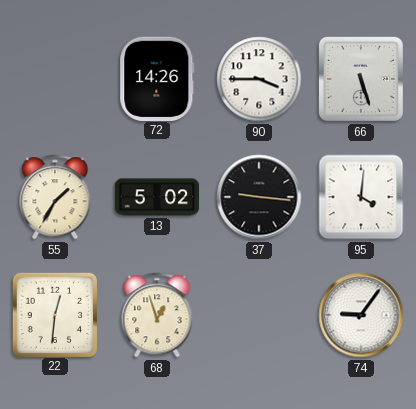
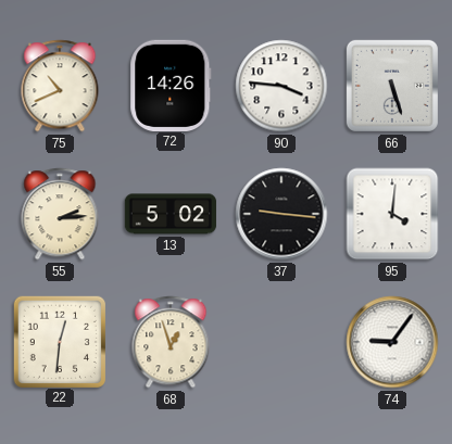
75: none -> 10:41
90: 3:45 -> 3:46
55: 1:35 -> 2:14
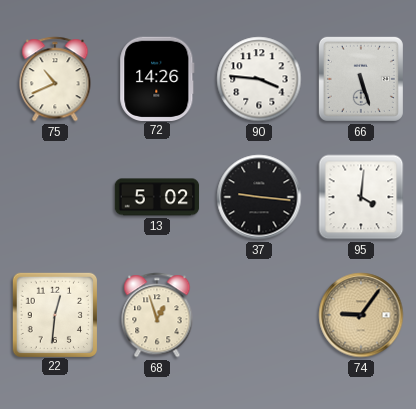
55: 2:14 -> none
74 dial: white -> champagne
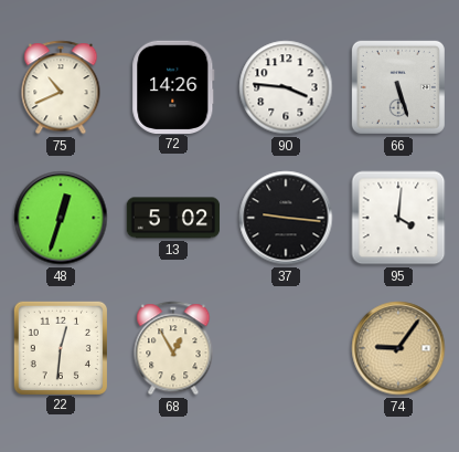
48: none -> 12:33
68: 12:57 -> 12:55
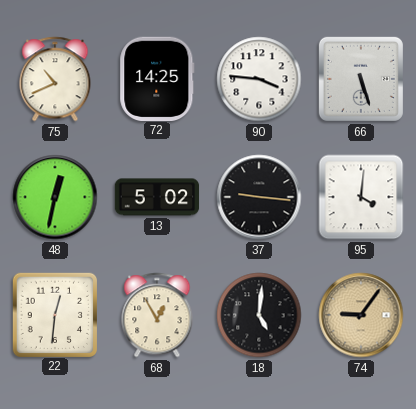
72: 14:26 -> 14:25
48: 12:33 -> 12:32
18: none -> 5:01
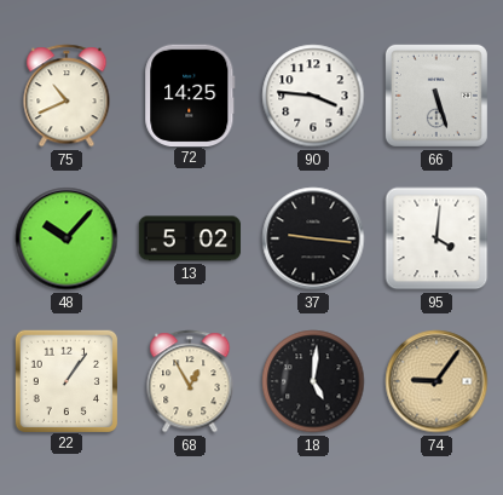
48: 12:32 -> 10:07
22: 12:31 -> 1:06
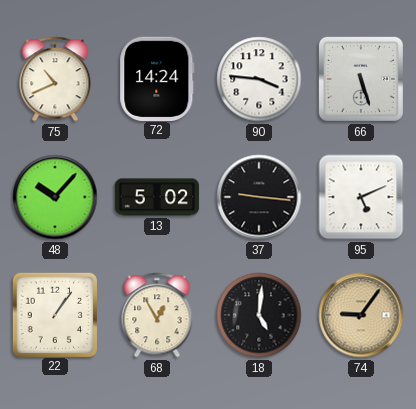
72: 14:25 -> 14:24
95: 4:01 -> 5:11
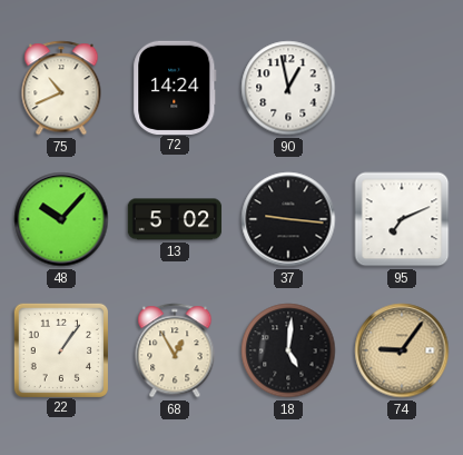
90: 3:46 -> 12:58
66: 5:27 -> none
95: 5:11 -> 7:11
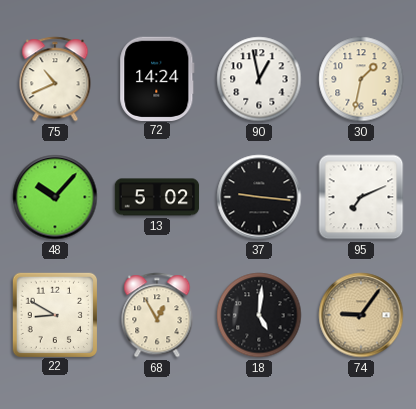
30: none -> 1:32
22: 1:06 -> 8:50
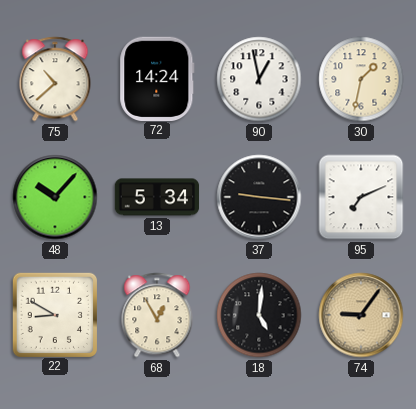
75: 10:41 -> 10:38
13: 5:02 -> 5:34
